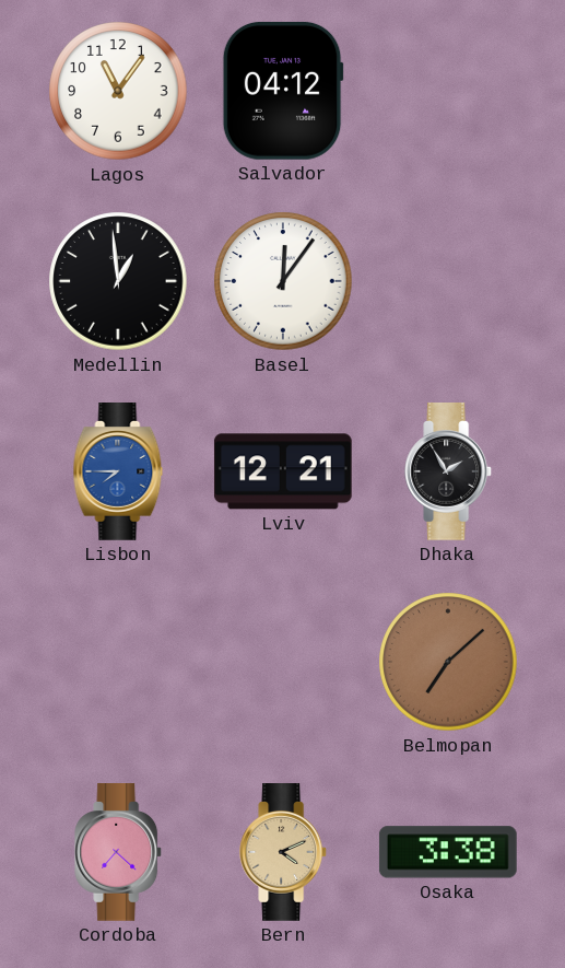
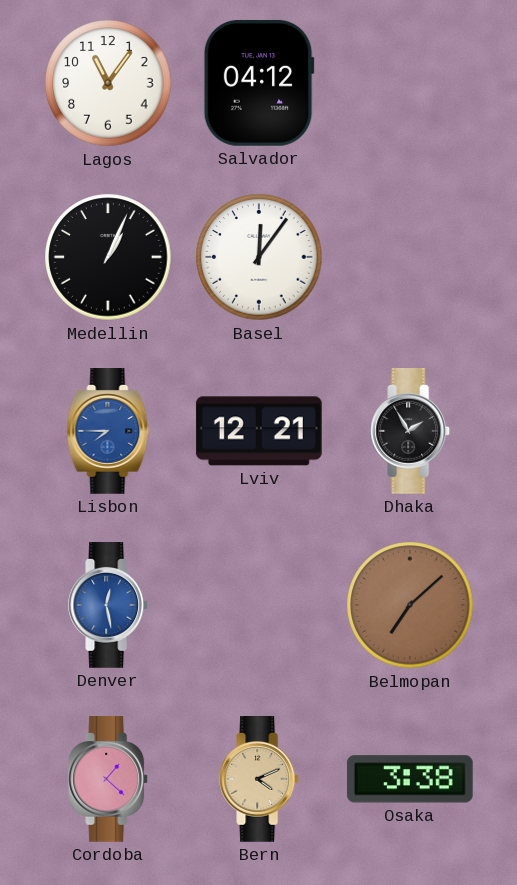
Medellin: 12:59 -> 1:04
Denver: none -> 12:28
Cordoba: 7:22 -> 1:22
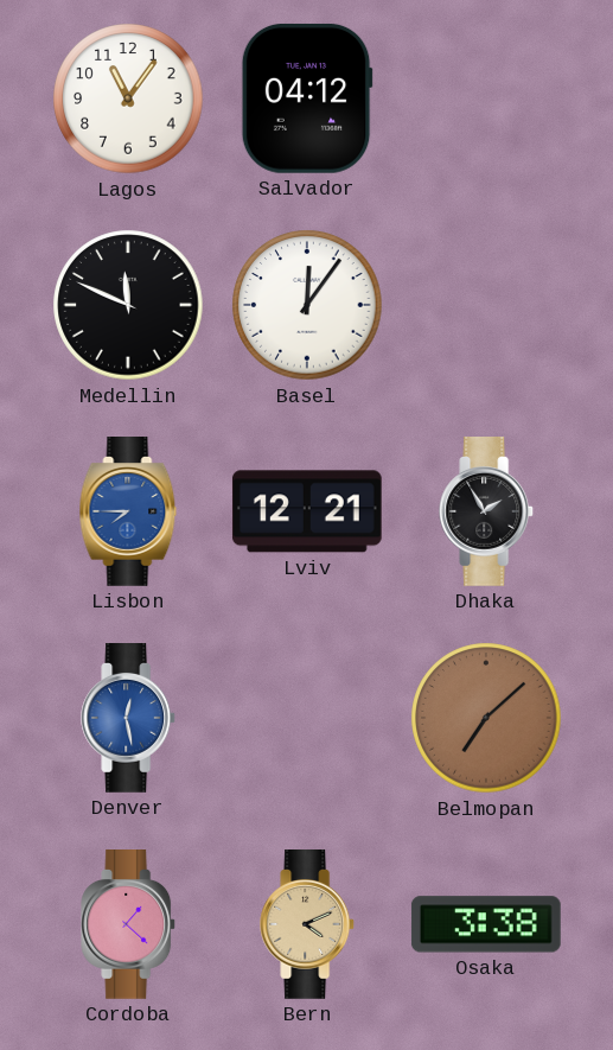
Medellin: 1:04 -> 11:49
